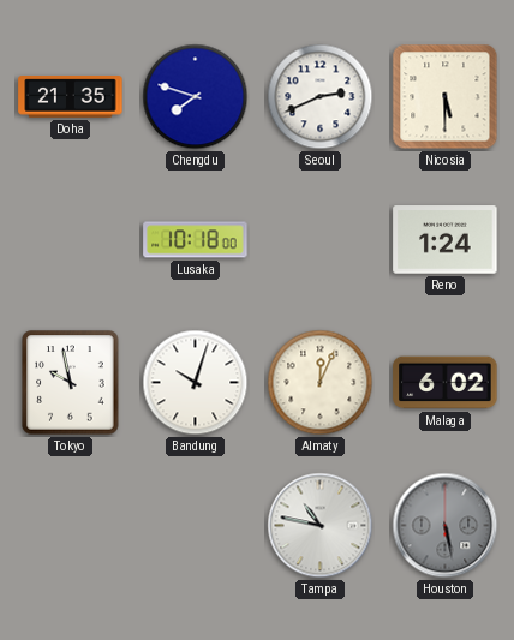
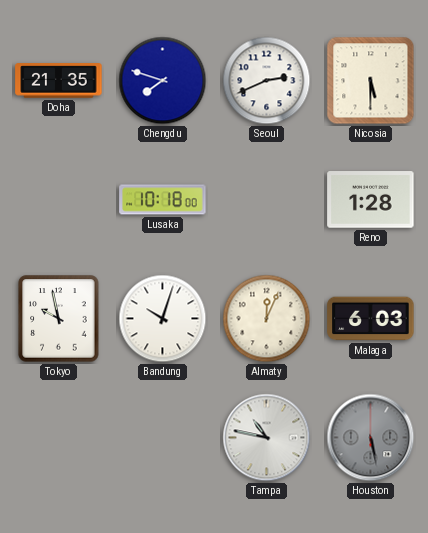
Reno: 1:24 -> 1:28
Malaga: 6:02 -> 6:03
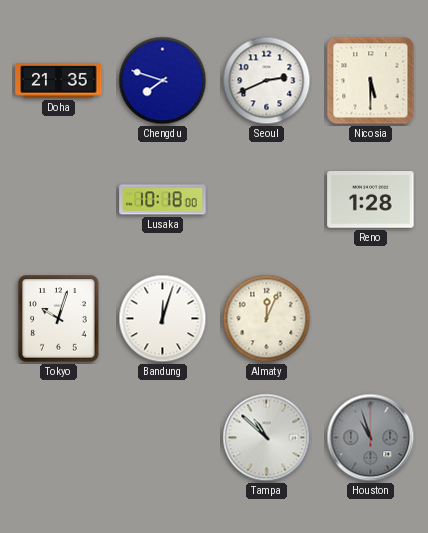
Tokyo: 9:58 -> 10:03
Bandung: 10:03 -> 12:03
Malaga: 6:03 -> none
Tampa: 10:47 -> 10:52
Houston: 5:28 -> 10:57
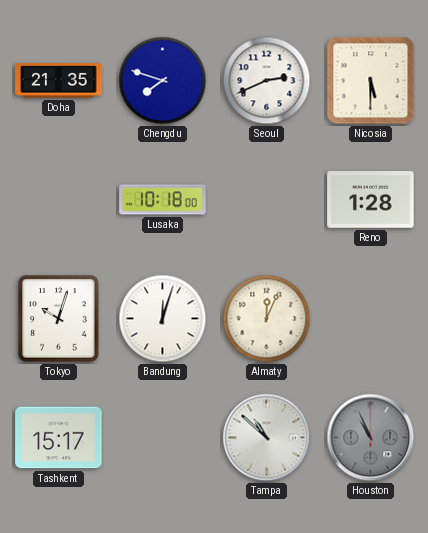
Tashkent: none -> 15:17
Houston: 10:57 -> 10:56
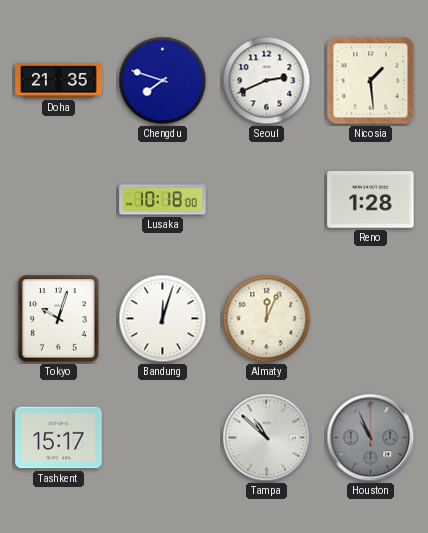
Nicosia: 5:30 -> 1:29
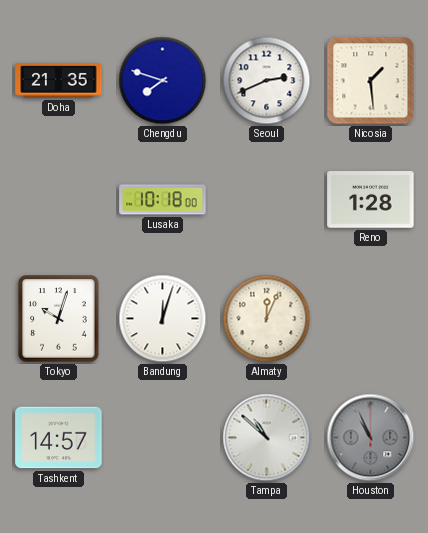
Tashkent: 15:17 -> 14:57
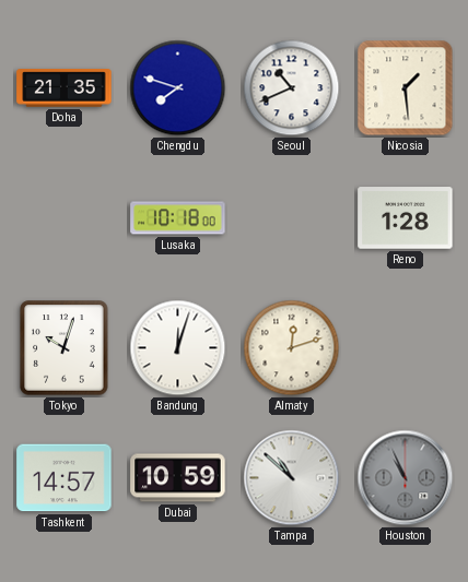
Seoul: 2:41 -> 10:41
Almaty: 12:04 -> 12:12
Dubai: none -> 10:59
